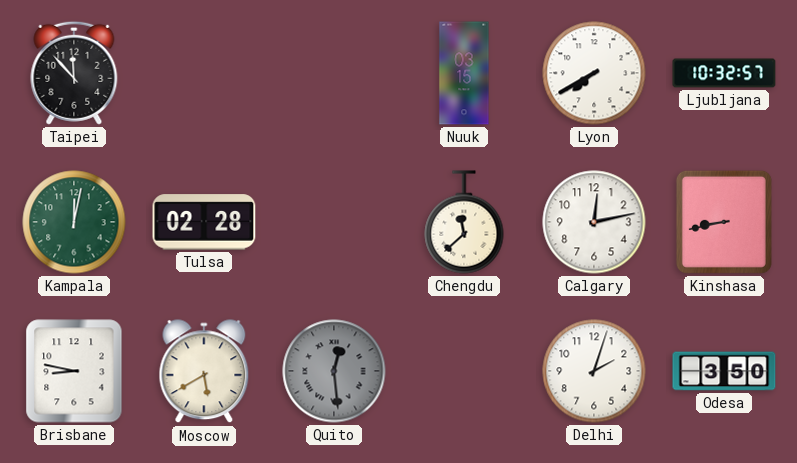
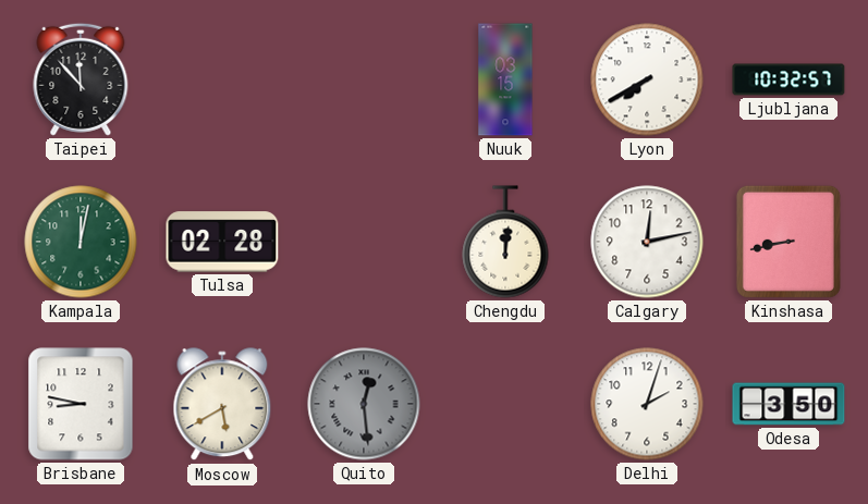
Chengdu: 11:38 -> 12:01
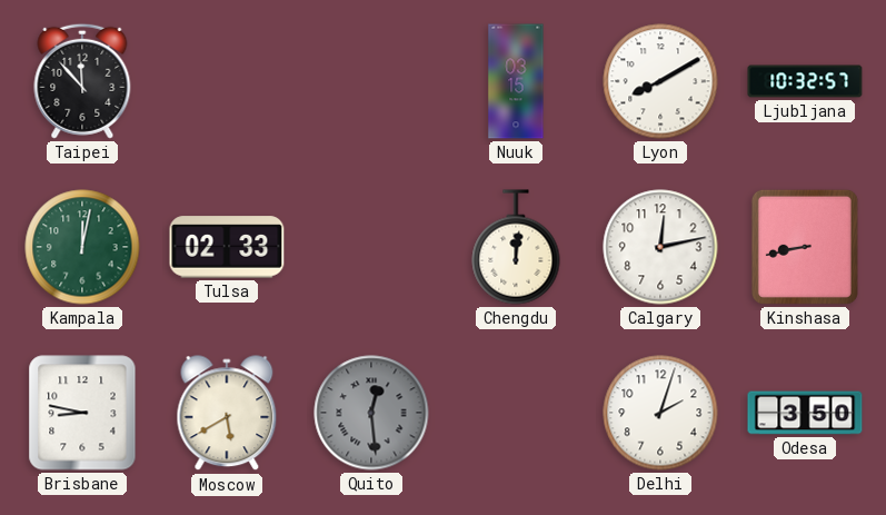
Lyon: 7:40 -> 8:10
Tulsa: 02:28 -> 02:33
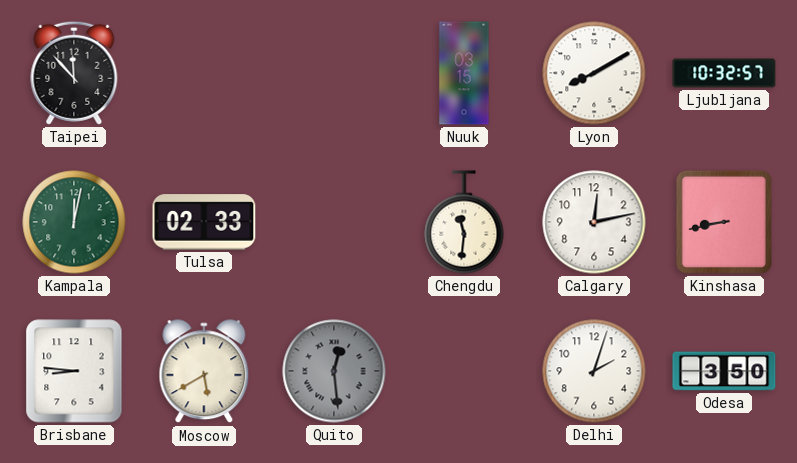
Chengdu: 12:01 -> 11:31
Brisbane: 8:47 -> 8:46
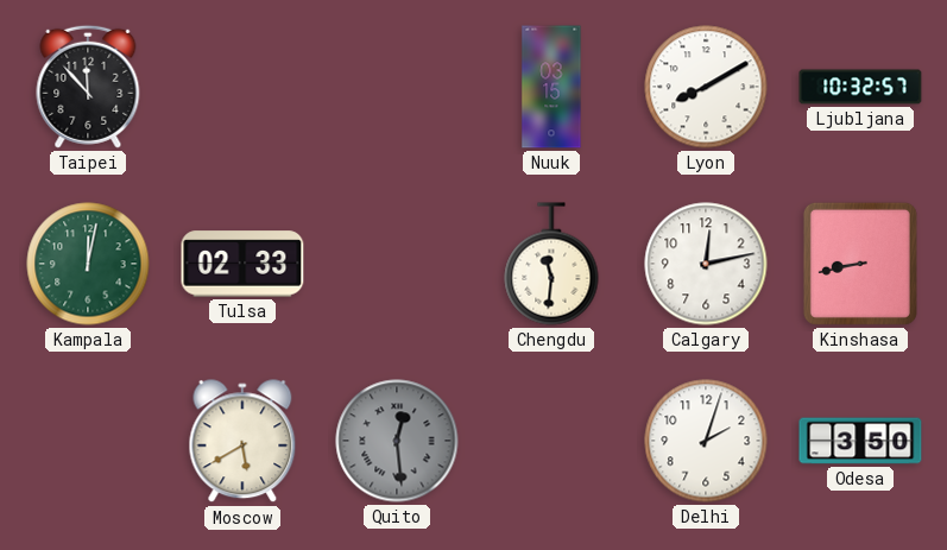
Brisbane: 8:46 -> none
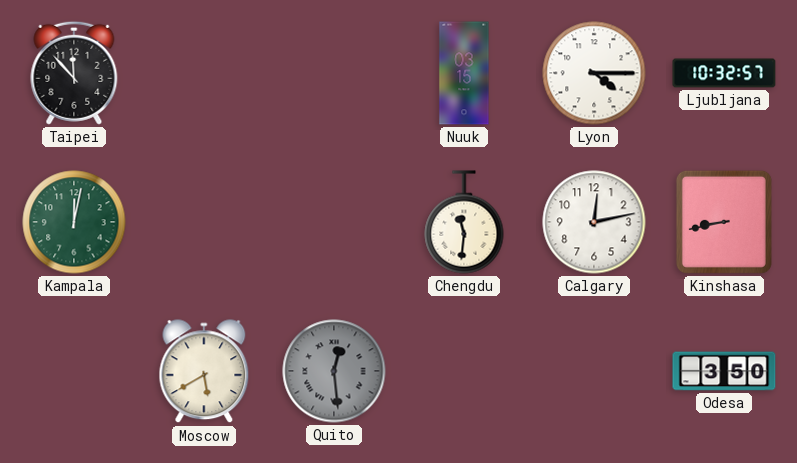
Lyon: 8:10 -> 4:15
Tulsa: 02:33 -> none
Delhi: 2:03 -> none
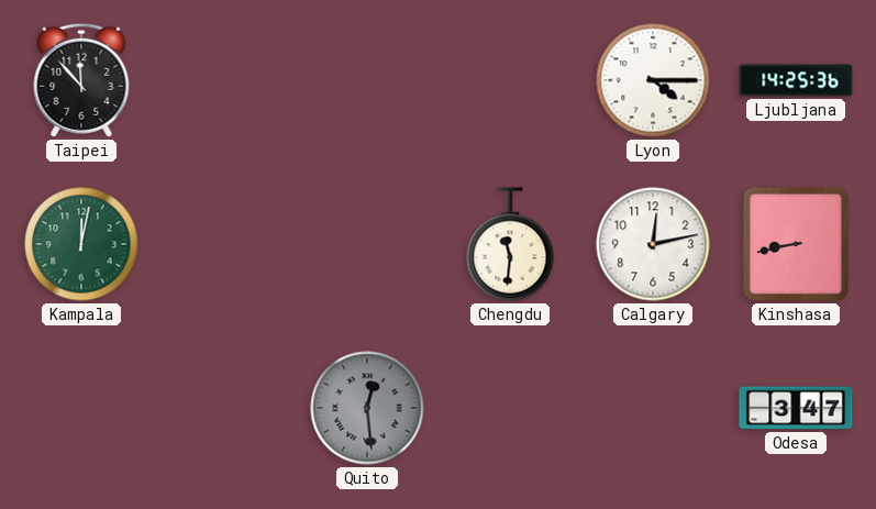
Nuuk: 03:15 -> none
Ljubljana: 10:32 -> 14:25
Moscow: 5:40 -> none
Odesa: 3:50 -> 3:47
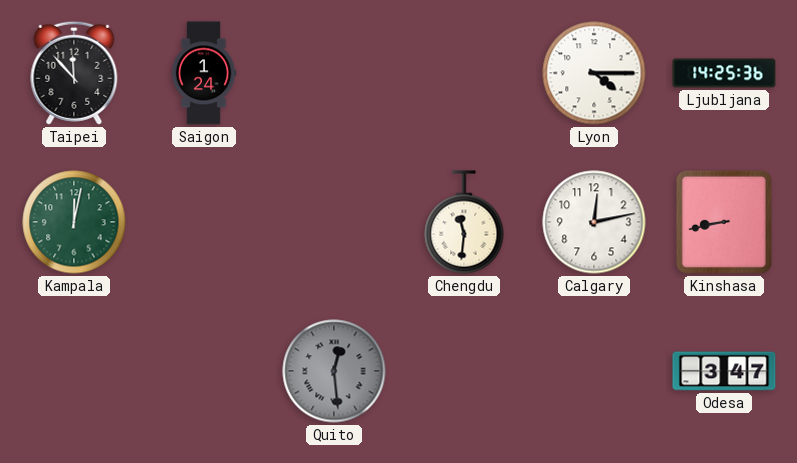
Saigon: none -> 1:24
